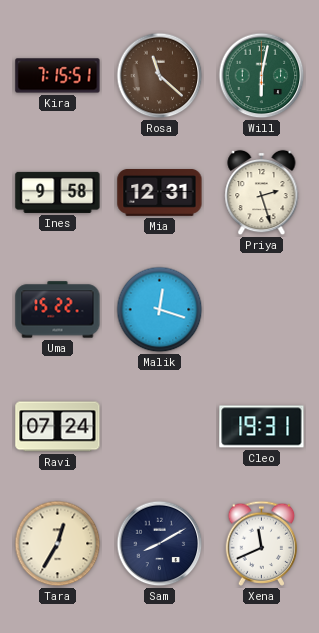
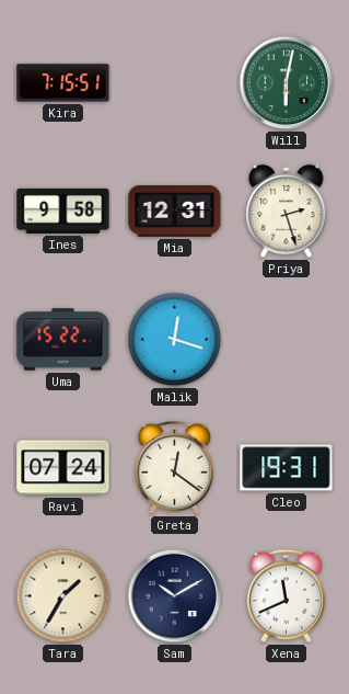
Rosa: 11:22 -> none
Greta: none -> 12:21
Tara: 12:35 -> 1:35
Sam: 8:10 -> 10:10
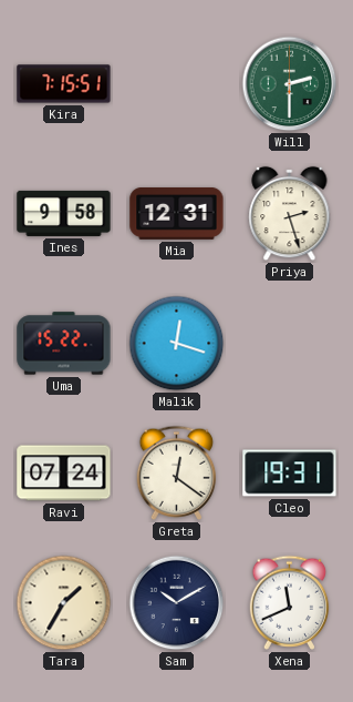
Will: 6:02 -> 2:30
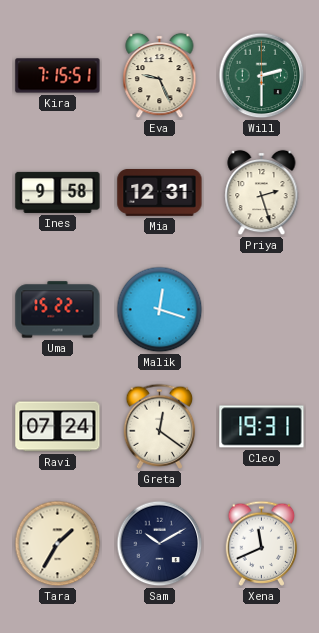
Eva: none -> 9:26
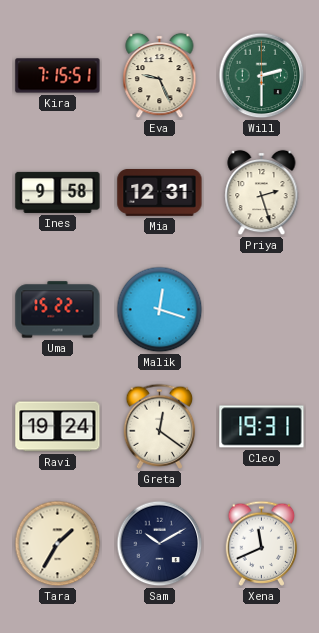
Ravi: 07:24 -> 19:24
